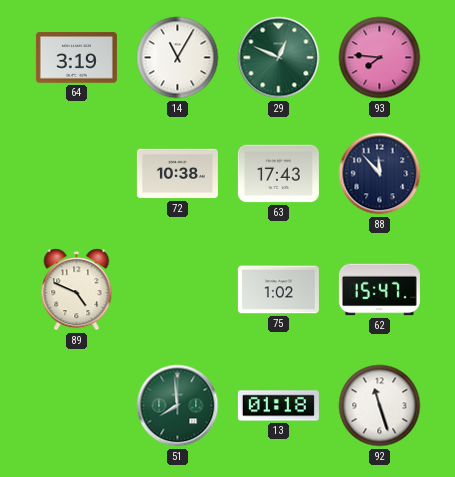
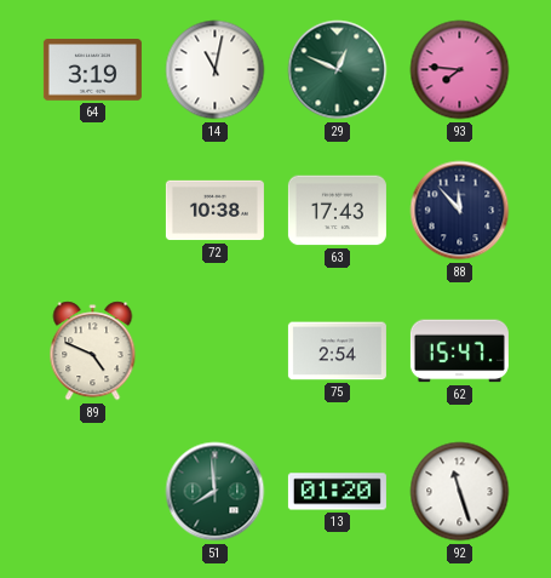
14: 11:05 -> 11:02
75: 1:02 -> 2:54
13: 01:18 -> 01:20
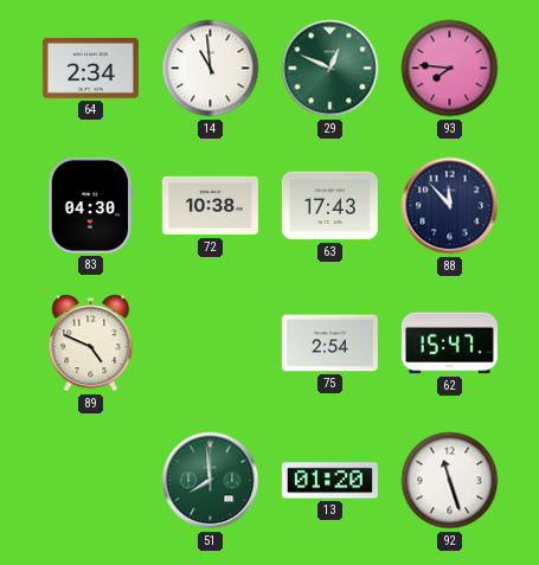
64: 3:19 -> 2:34
14: 11:02 -> 10:59
83: none -> 04:30
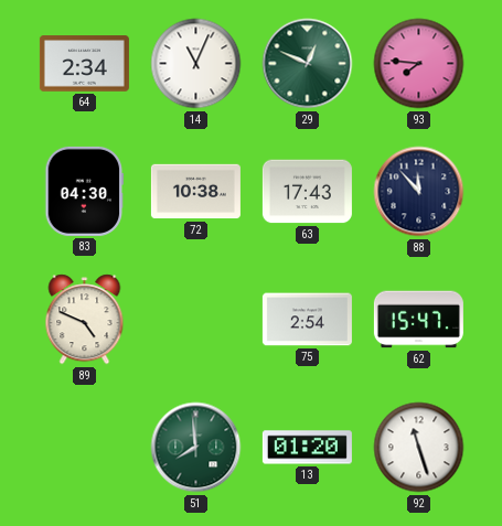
14: 10:59 -> 11:04
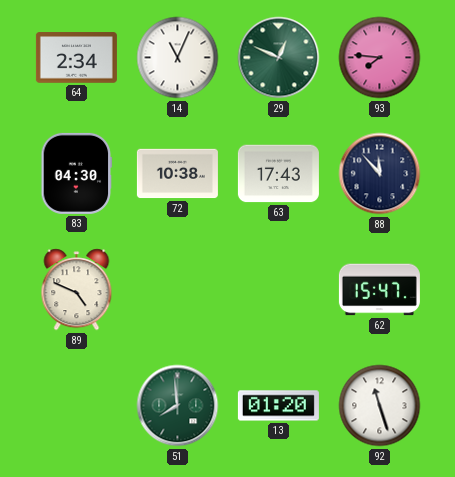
75: 2:54 -> none
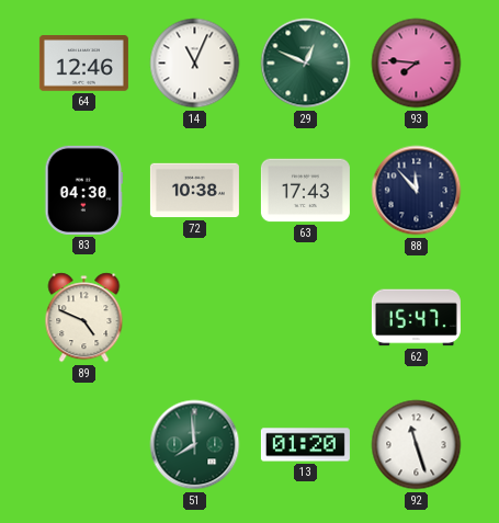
64: 2:34 -> 12:46
